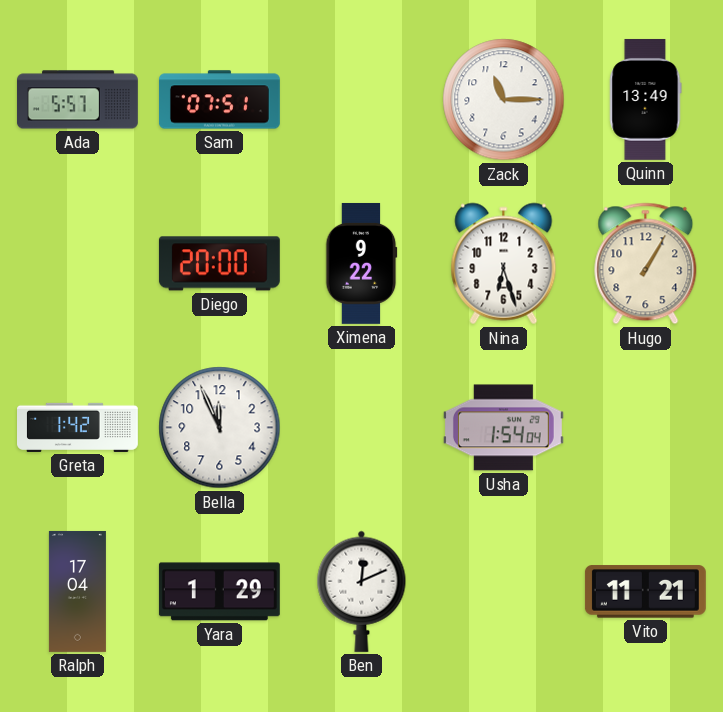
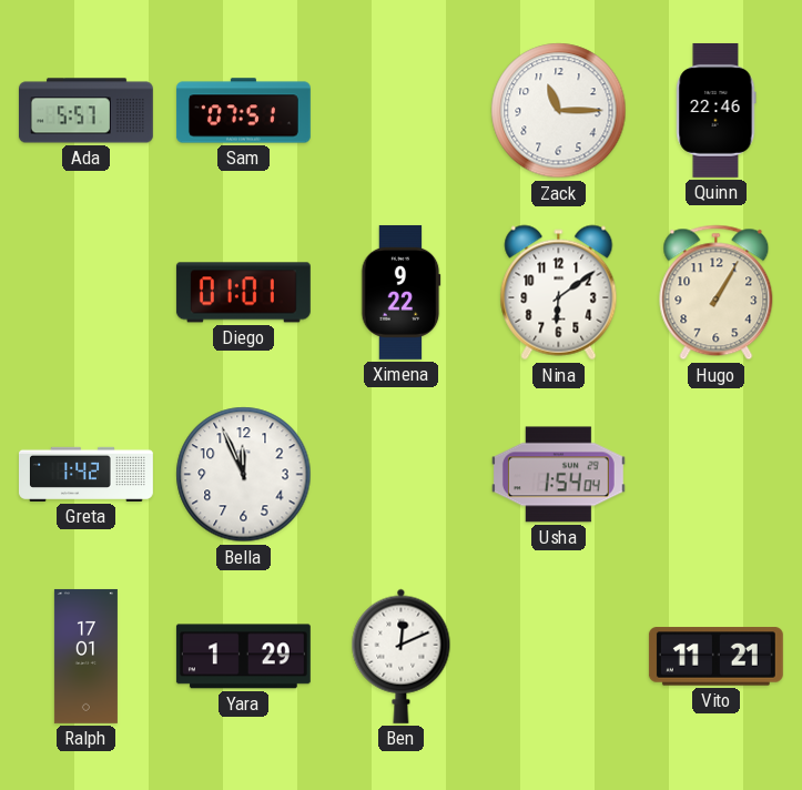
Quinn: 13:49 -> 22:46
Diego: 20:00 -> 01:01
Nina: 6:27 -> 6:09
Ralph: 17:04 -> 17:01
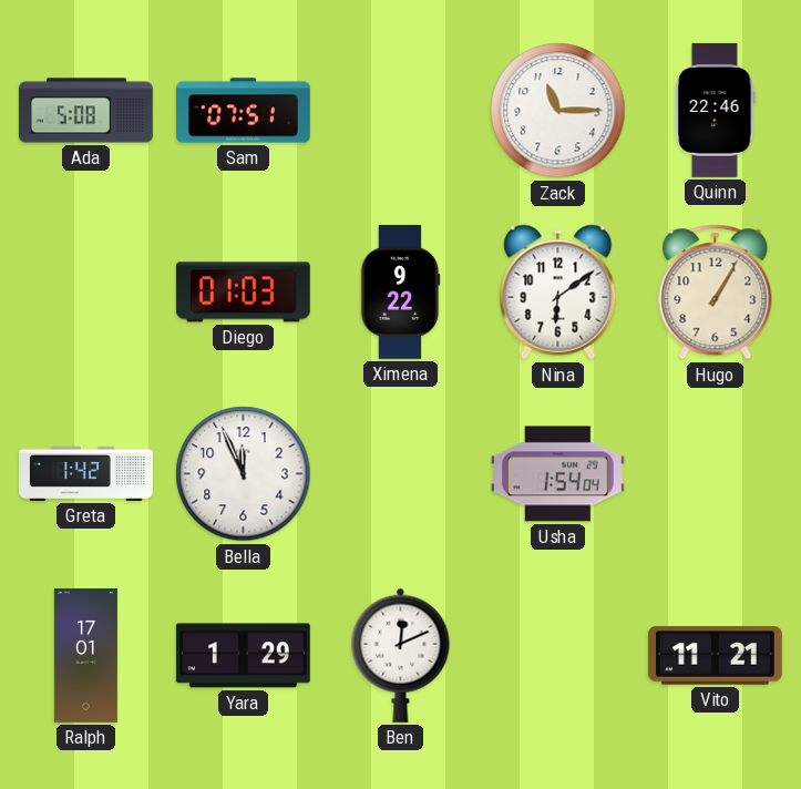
Ada: 5:57 -> 5:08
Diego: 01:01 -> 01:03
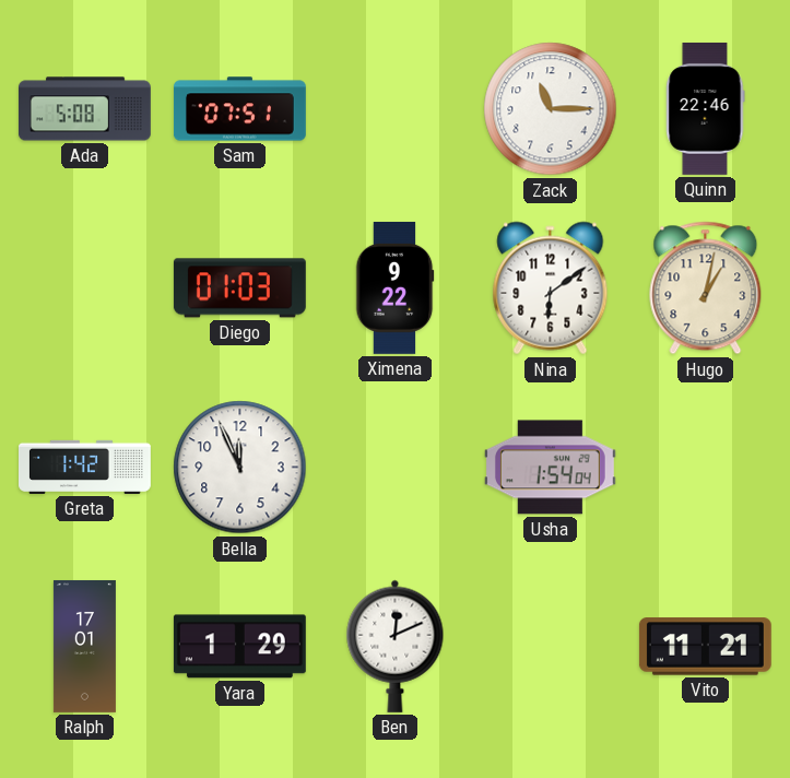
Hugo: 1:05 -> 1:02
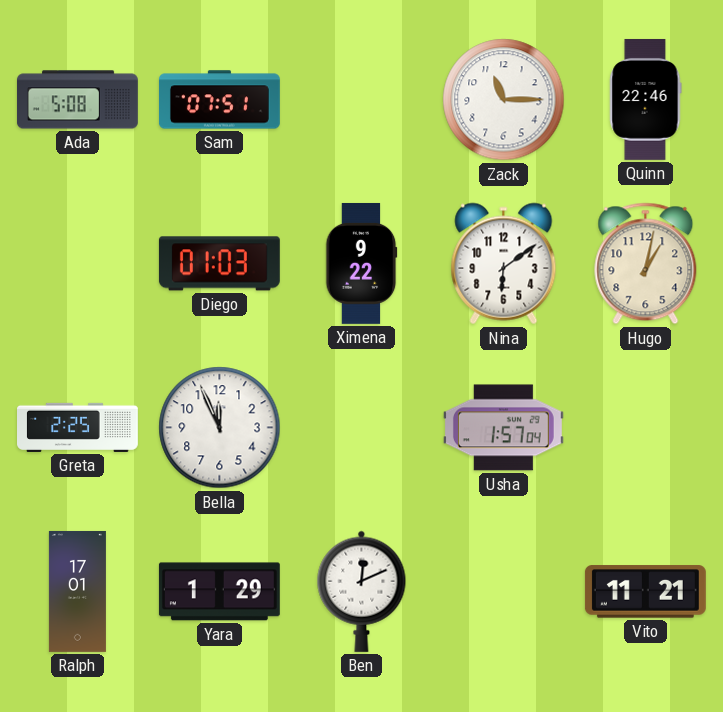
Greta: 1:42 -> 2:25
Usha: 1:54 -> 1:57
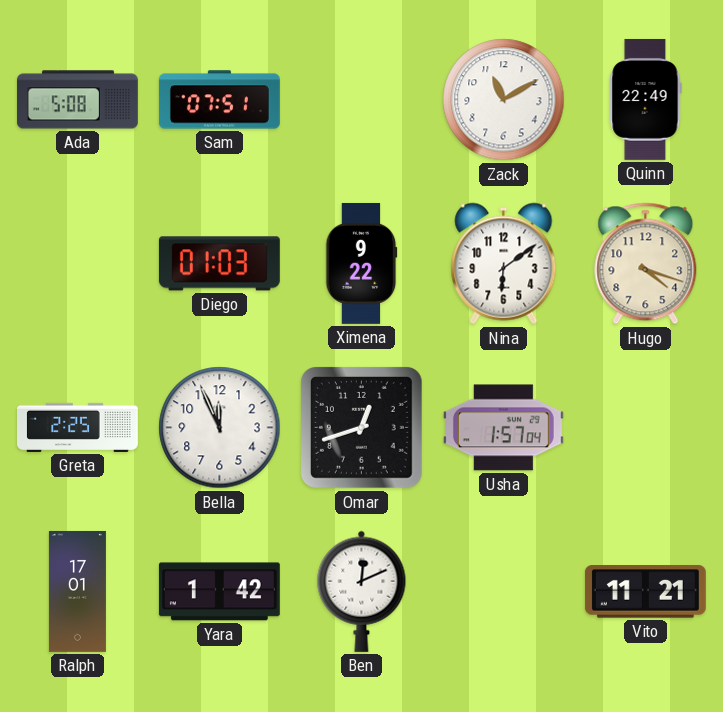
Zack: 11:15 -> 11:10
Quinn: 22:46 -> 22:49
Hugo: 1:02 -> 4:18
Omar: none -> 12:42
Yara: 1:29 -> 1:42
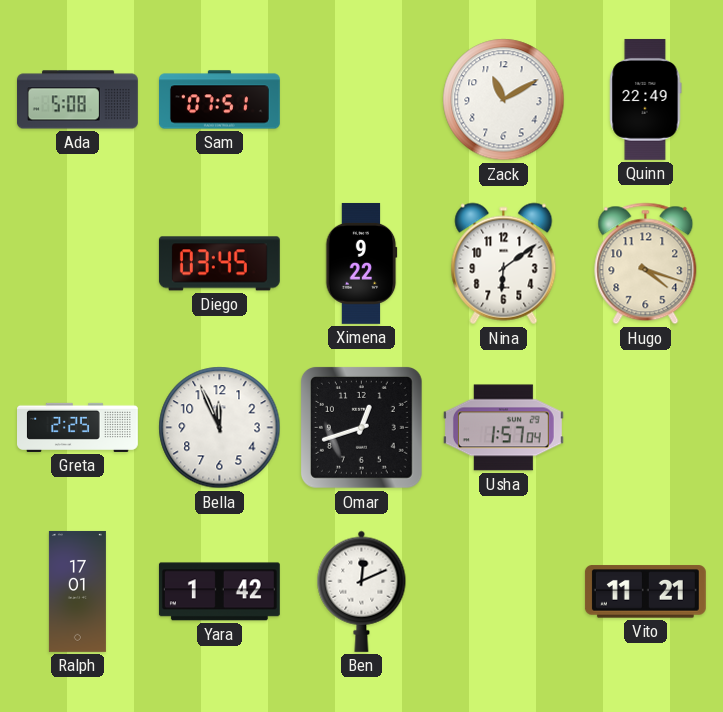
Diego: 01:03 -> 03:45
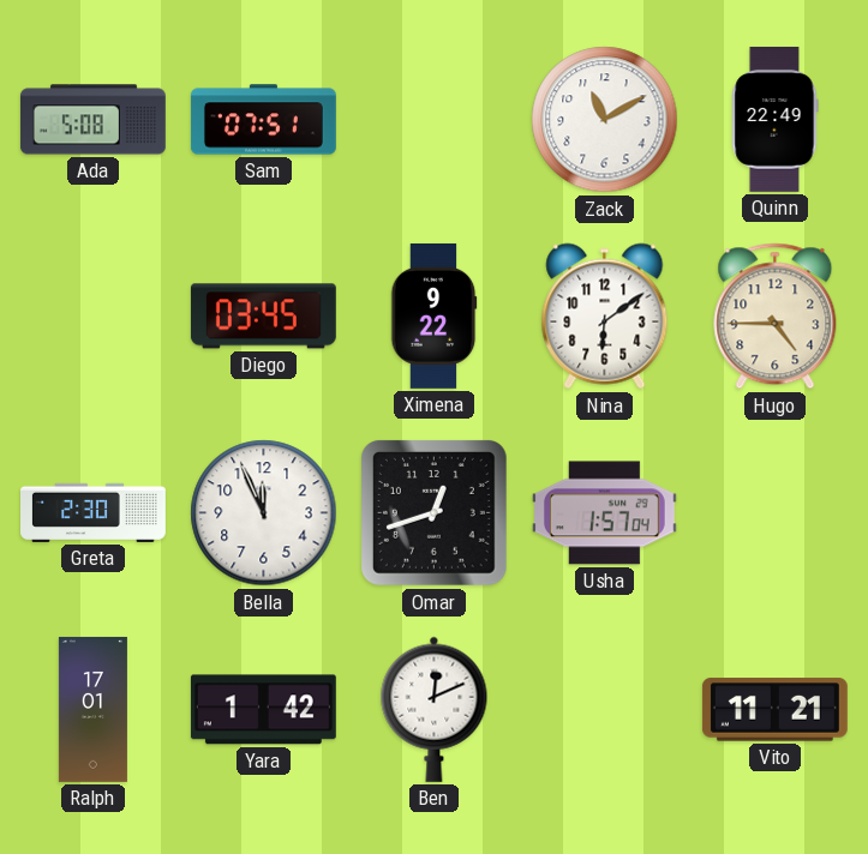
Hugo: 4:18 -> 4:45
Greta: 2:25 -> 2:30
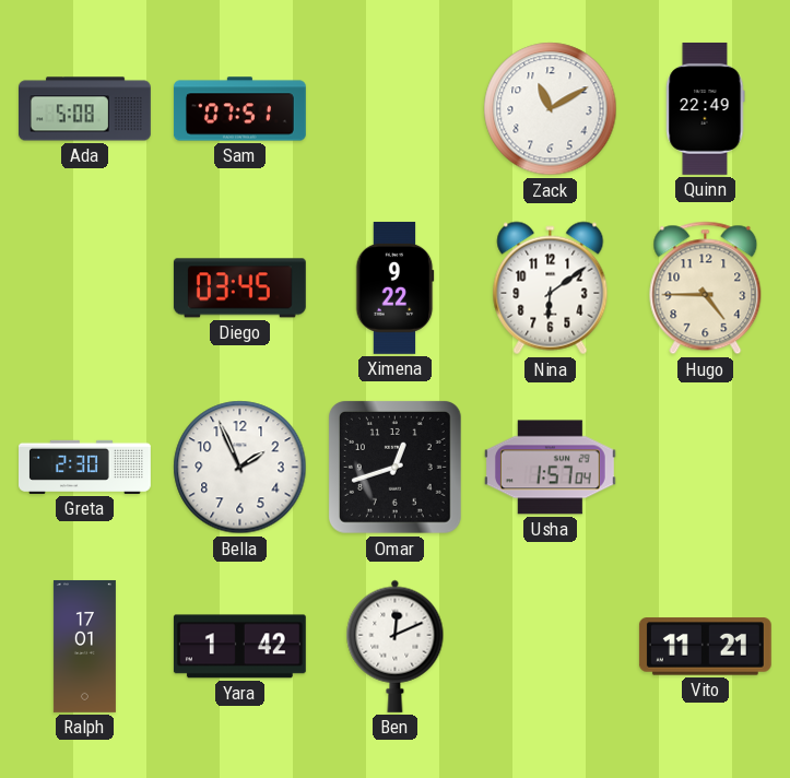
Bella: 11:56 -> 1:56
